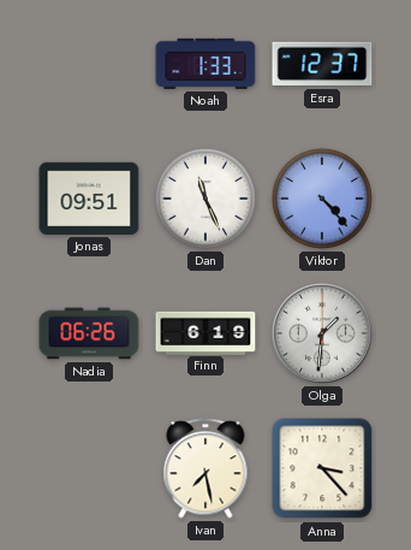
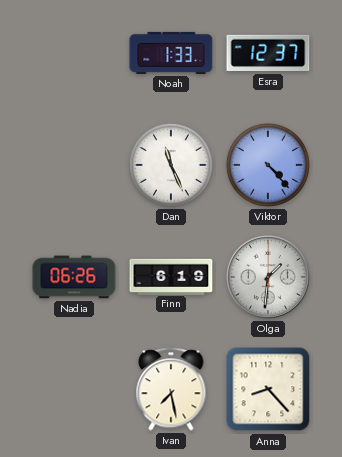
Jonas: 09:51 -> none
Anna: 3:23 -> 8:23
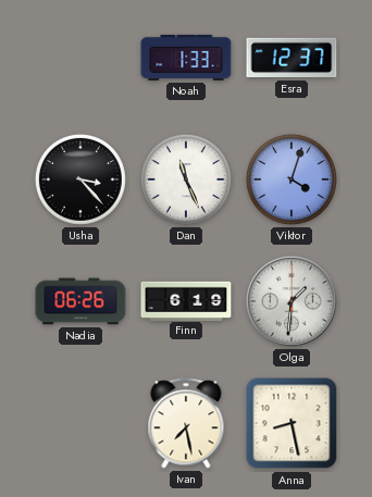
Usha: none -> 3:23
Viktor: 4:23 -> 4:03
Anna: 8:23 -> 8:28
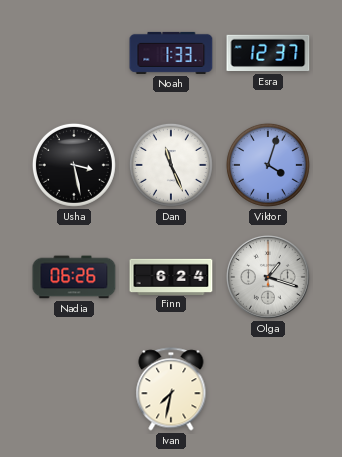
Usha: 3:23 -> 3:28
Finn: 6:19 -> 6:24
Olga: 1:31 -> 1:18
Ivan: 7:28 -> 7:32
Anna: 8:28 -> none
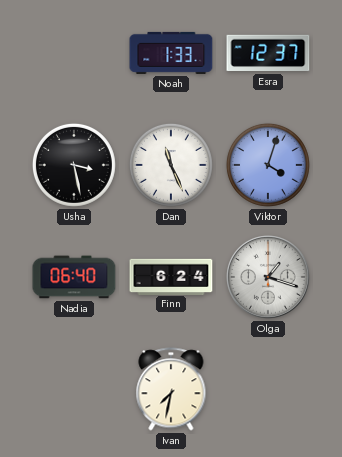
Nadia: 06:26 -> 06:40
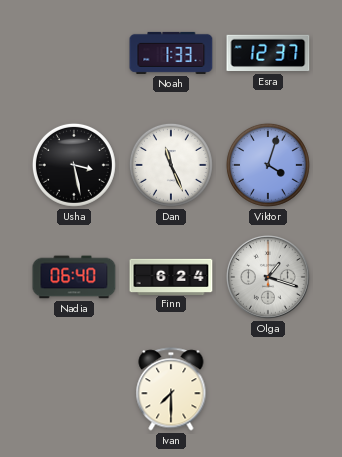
Ivan: 7:32 -> 7:30
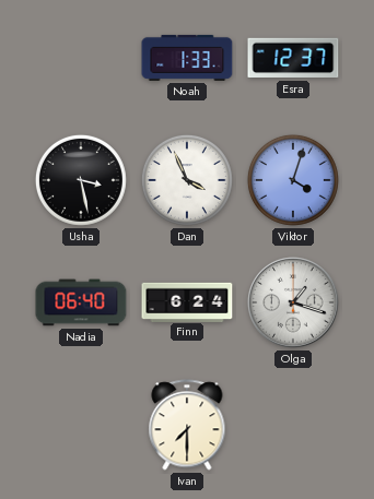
Dan: 11:26 -> 3:56
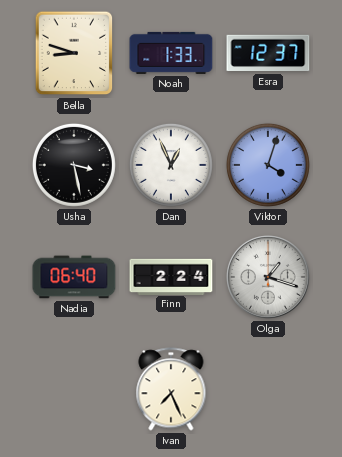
Bella: none -> 8:48
Dan: 3:56 -> 12:56
Finn: 6:24 -> 2:24
Ivan: 7:30 -> 7:26
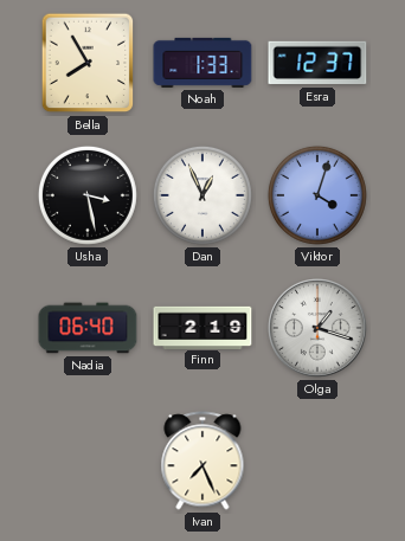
Bella: 8:48 -> 7:55
Finn: 2:24 -> 2:19
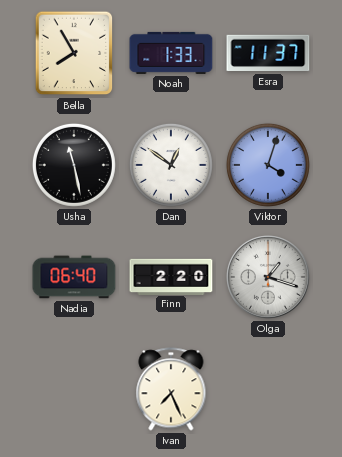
Esra: 12:37 -> 11:37
Usha: 3:28 -> 11:28
Dan: 12:56 -> 12:51
Finn: 2:19 -> 2:20
